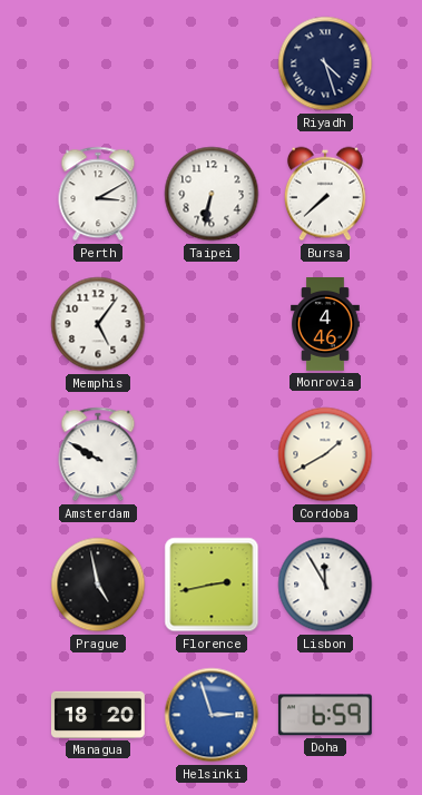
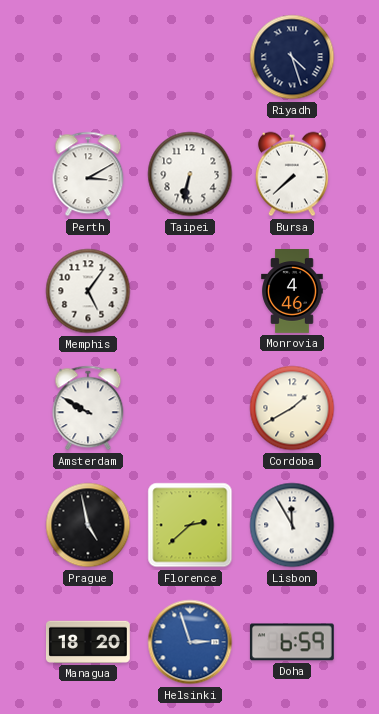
Florence: 2:43 -> 2:38
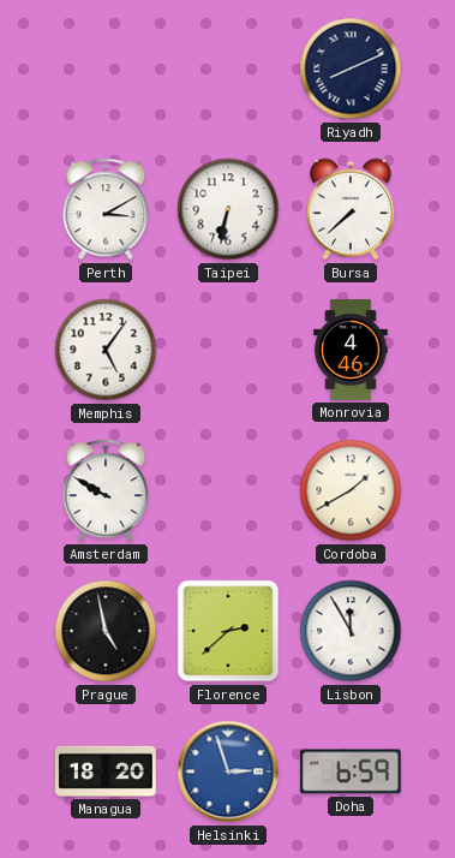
Riyadh: 4:27 -> 8:11
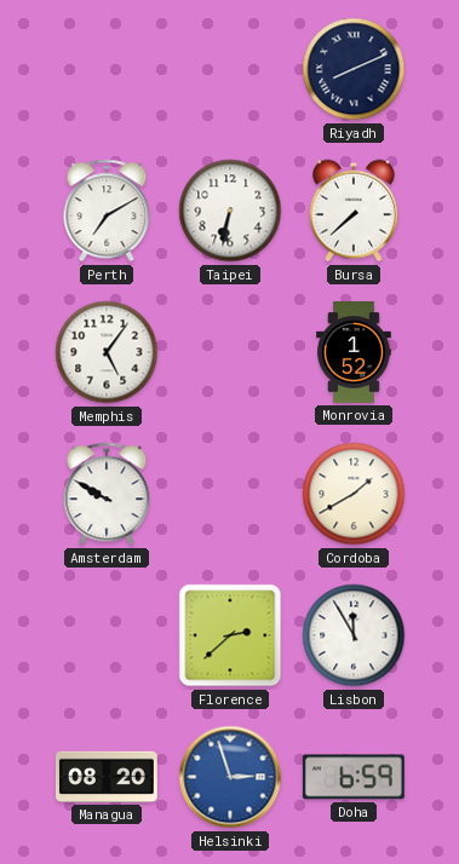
Perth: 3:10 -> 7:10
Monrovia: 4:46 -> 1:52
Prague: 4:58 -> none
Managua: 18:20 -> 08:20
